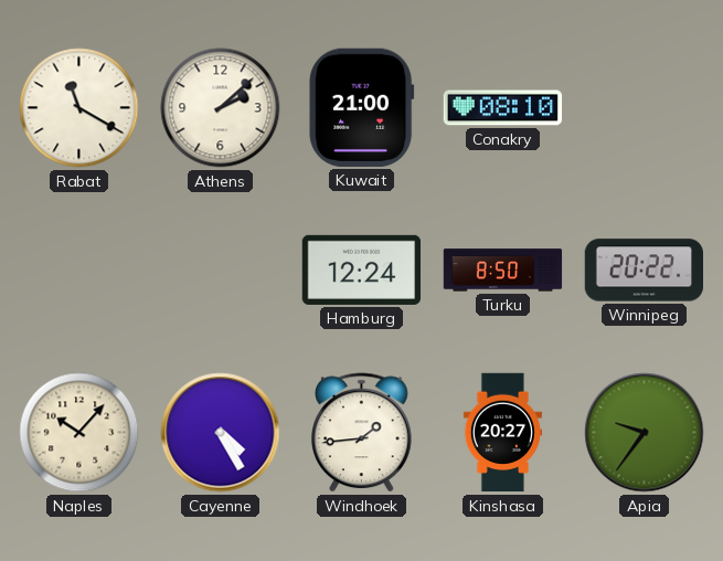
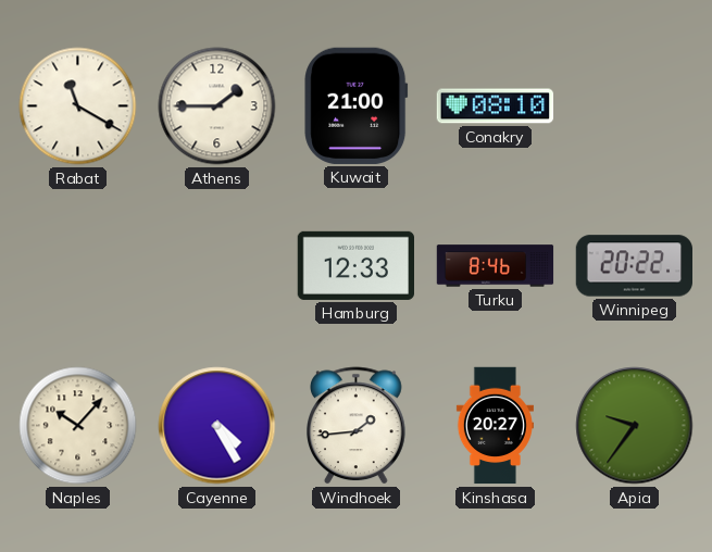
Athens: 2:08 -> 1:45
Hamburg: 12:24 -> 12:33
Turku: 8:50 -> 8:46
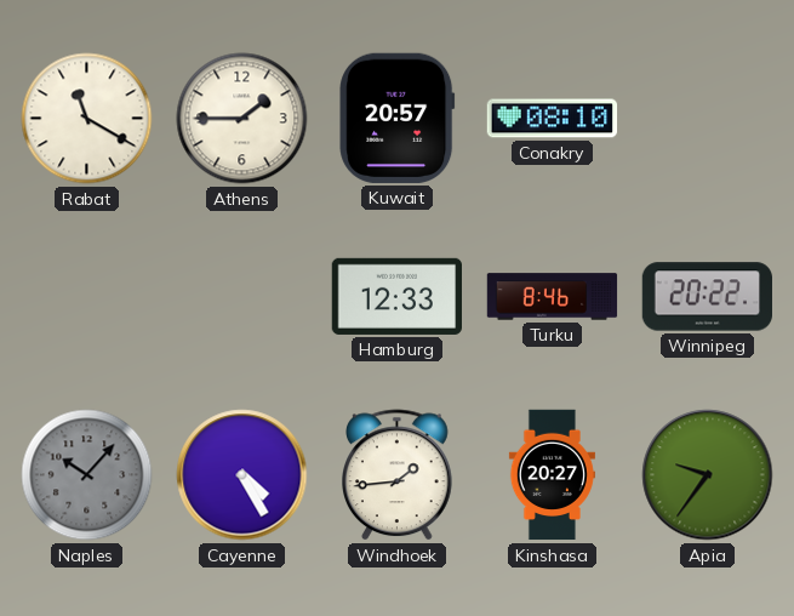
Kuwait: 21:00 -> 20:57
Naples dial: cream -> grey
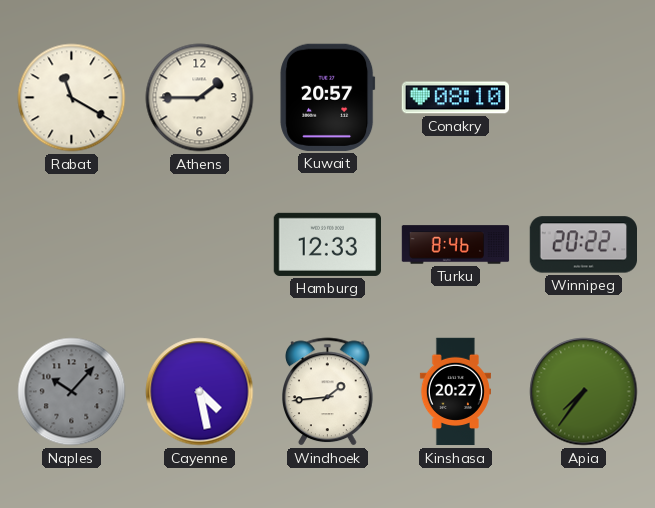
Cayenne: 4:25 -> 4:28
Apia: 9:36 -> 7:36
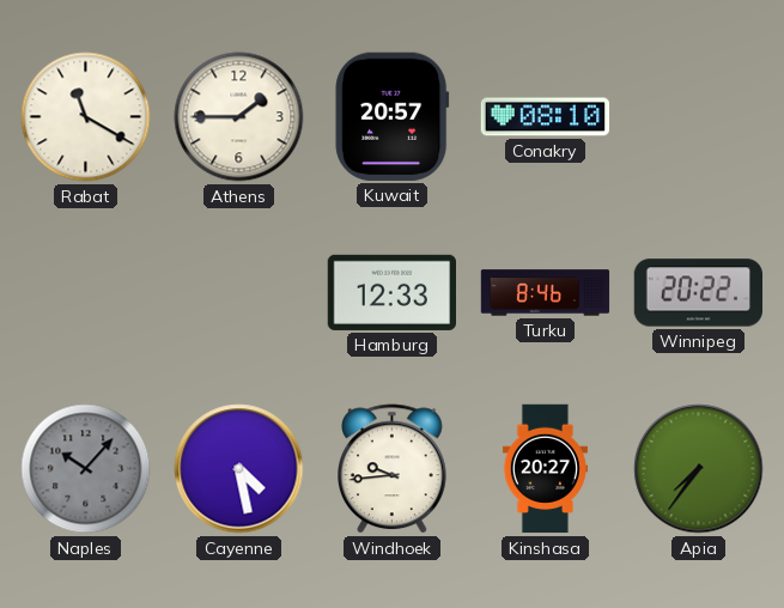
Windhoek: 1:44 -> 9:44
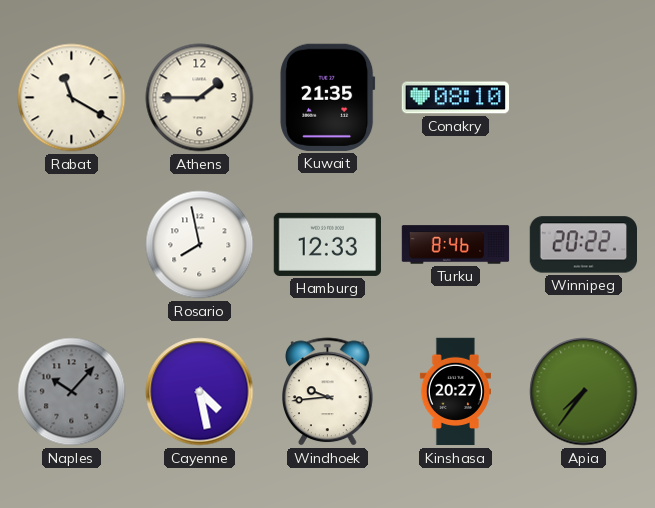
Kuwait: 20:57 -> 21:35
Rosario: none -> 7:58
